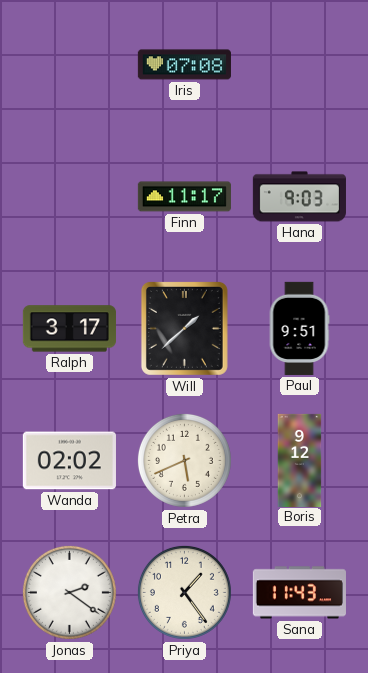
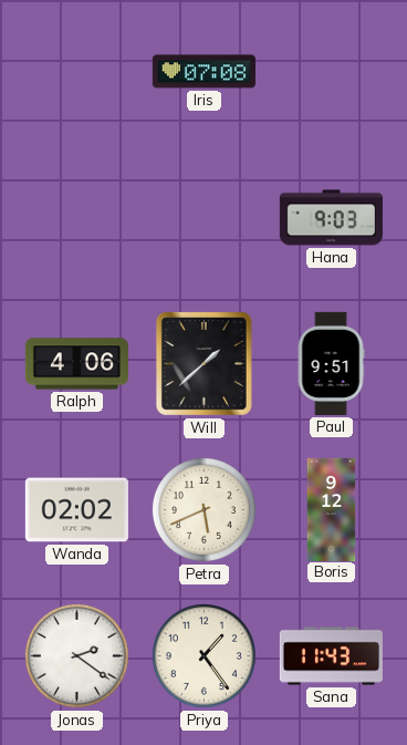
Finn: 11:17 -> none
Ralph: 3:17 -> 4:06
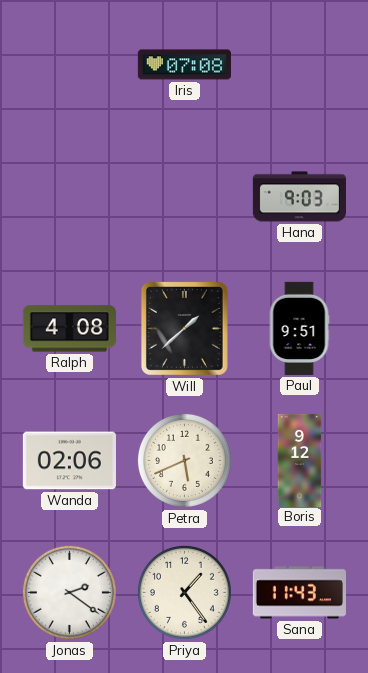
Ralph: 4:06 -> 4:08
Wanda: 02:02 -> 02:06
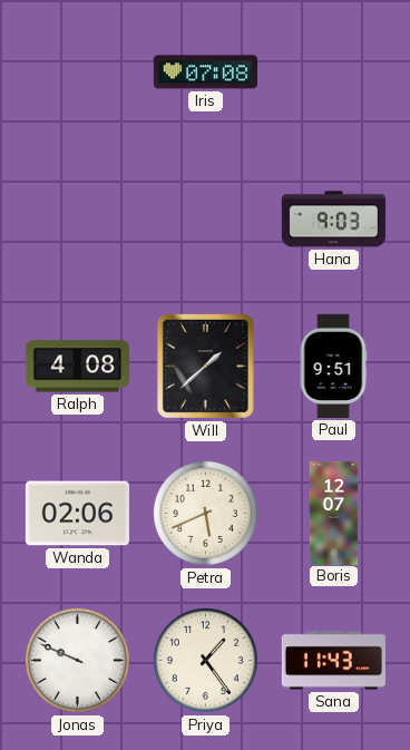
Boris: 9:12 -> 12:07
Jonas: 2:21 -> 9:49
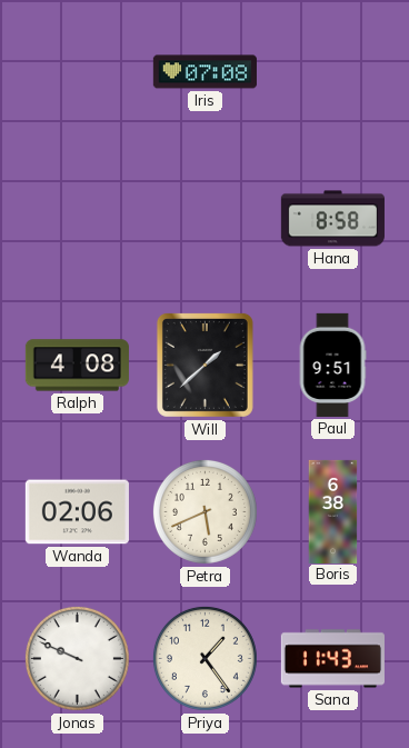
Hana: 9:03 -> 8:58
Boris: 12:07 -> 6:38
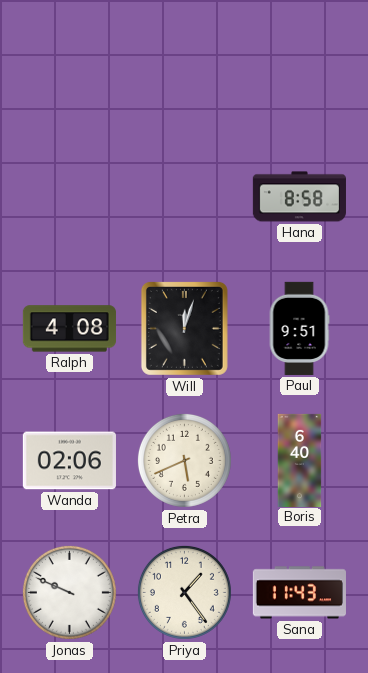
Iris: 07:08 -> none
Will: 1:38 -> 12:03
Boris: 6:38 -> 6:40
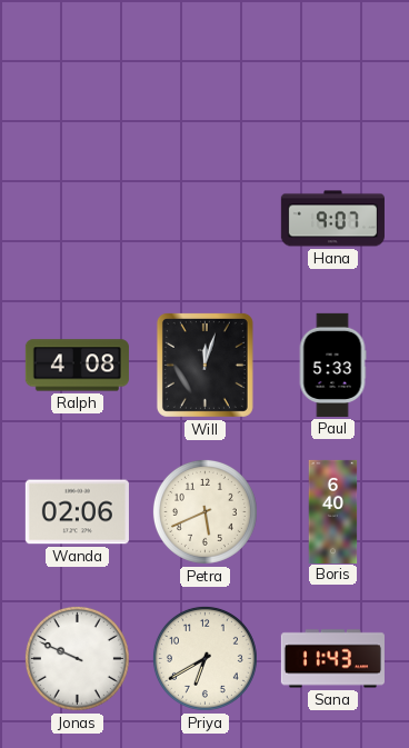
Hana: 8:58 -> 9:07
Paul: 9:51 -> 5:33
Priya: 1:24 -> 6:40
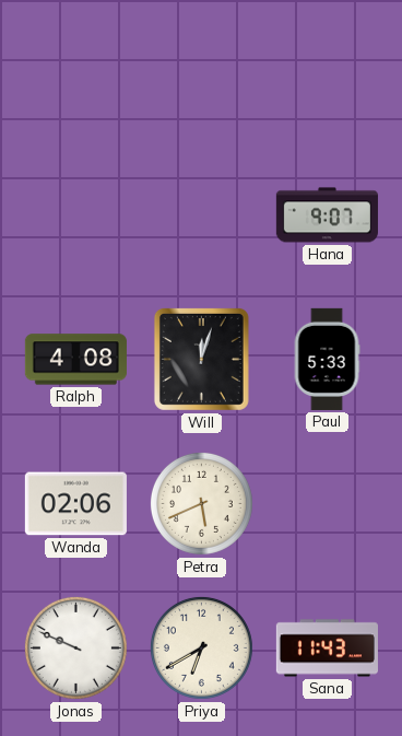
Boris: 6:40 -> none
